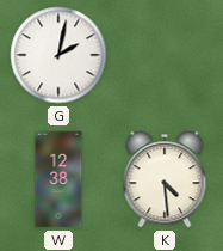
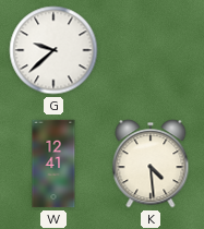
G: 2:02 -> 9:38
W: 12:38 -> 12:41
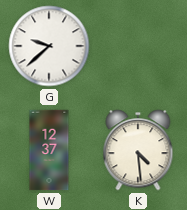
W: 12:41 -> 12:37
